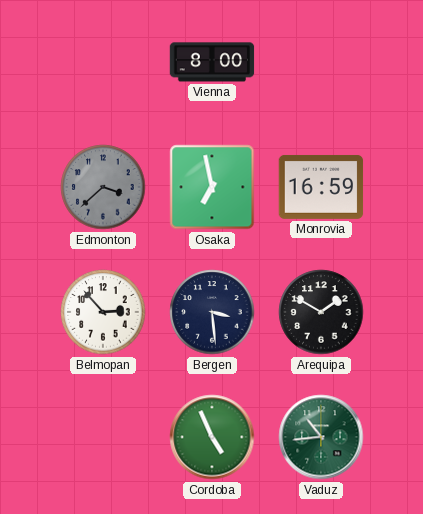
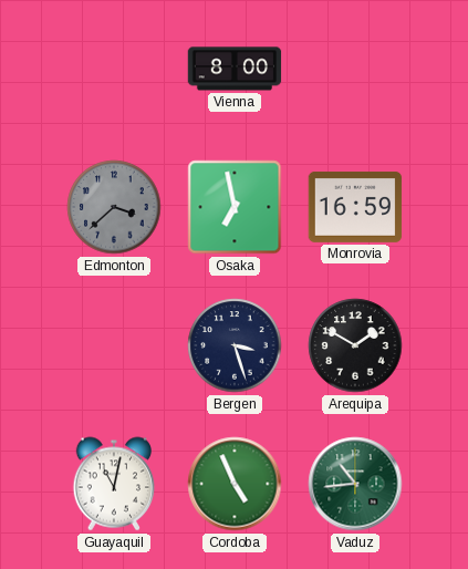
Belmopan: 2:53 -> none
Bergen: 3:29 -> 3:27
Guayaquil: none -> 11:02
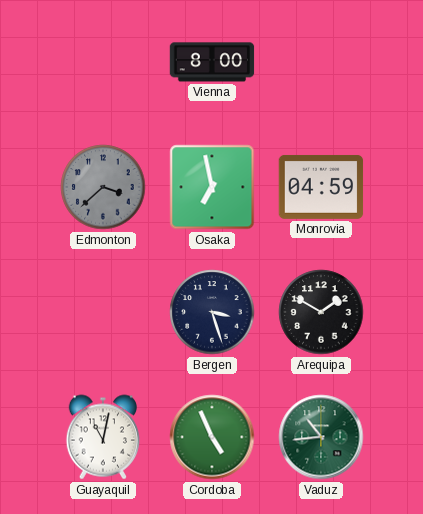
Monrovia: 16:59 -> 04:59
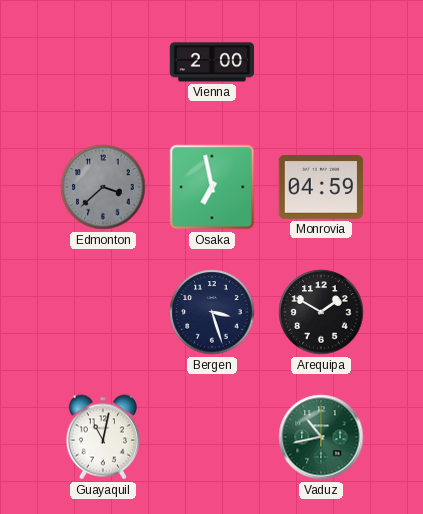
Vienna: 8:00 -> 2:00
Cordoba: 4:56 -> none
Vaduz: 10:44 -> 10:43
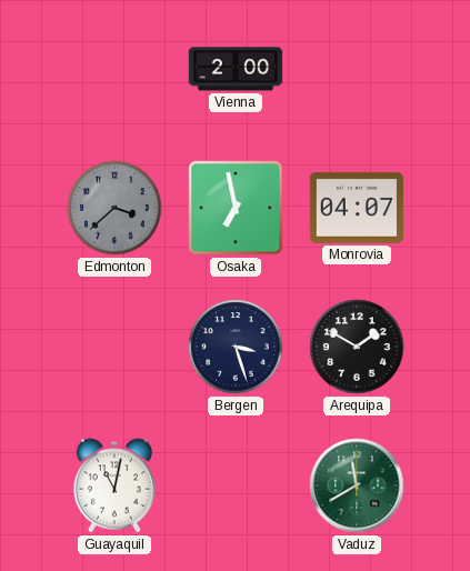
Monrovia: 04:59 -> 04:07
Vaduz: 10:43 -> 11:40
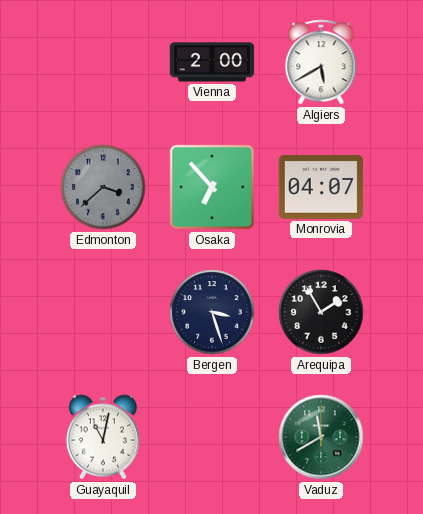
Algiers: none -> 5:40
Osaka: 6:58 -> 6:53
Arequipa: 1:50 -> 1:55
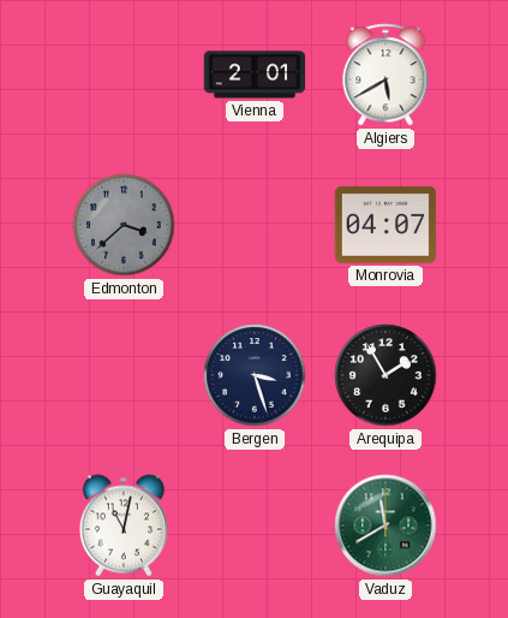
Vienna: 2:00 -> 2:01
Osaka: 6:53 -> none
